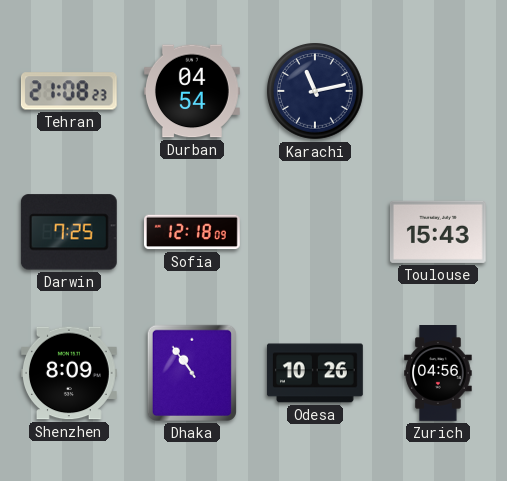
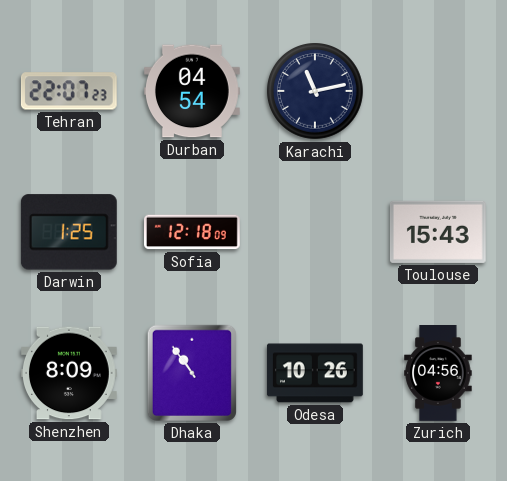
Tehran: 21:08 -> 22:07
Darwin: 7:25 -> 1:25
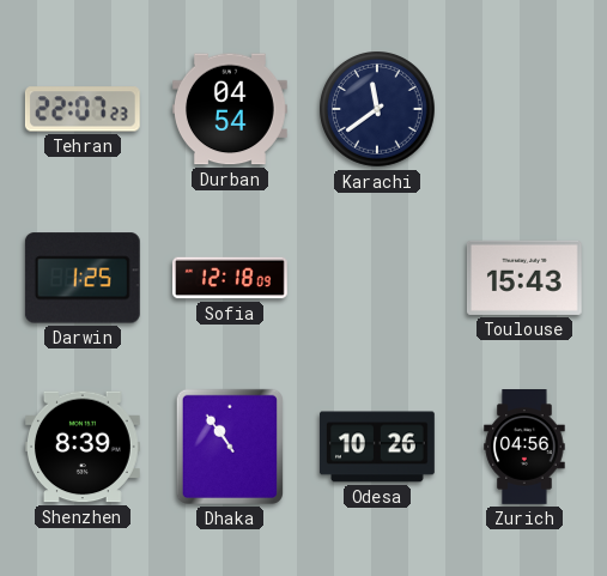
Karachi: 11:13 -> 11:39
Shenzhen: 8:09 -> 8:39
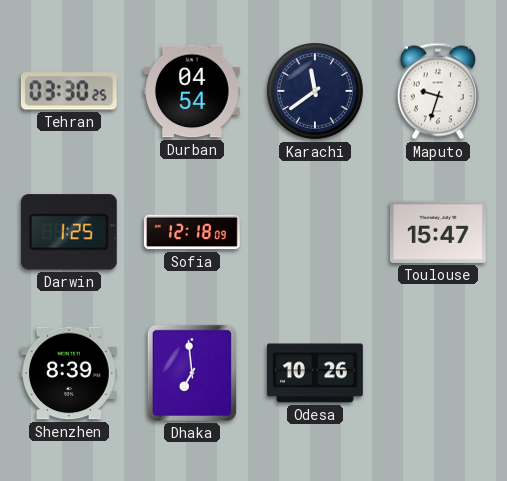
Tehran: 22:07 -> 03:30
Maputo: none -> 9:33
Toulouse: 15:43 -> 15:47
Dhaka: 10:54 -> 6:59
Zurich: 04:56 -> none
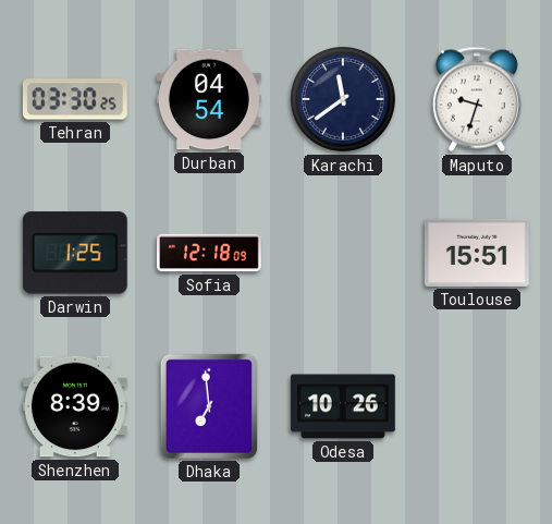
Toulouse: 15:47 -> 15:51
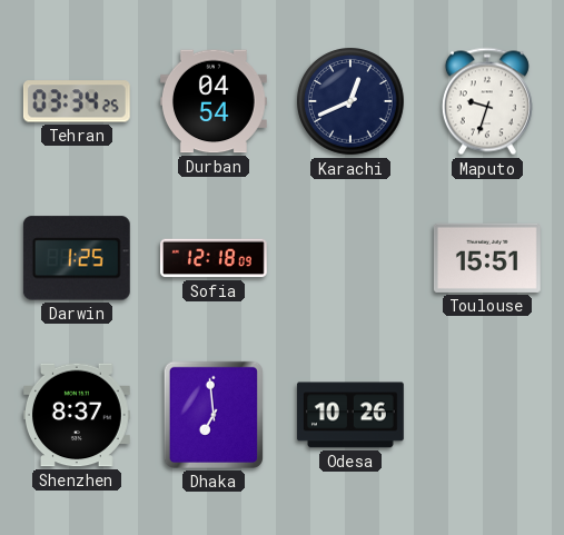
Tehran: 03:30 -> 03:34
Karachi: 11:39 -> 12:41
Shenzhen: 8:39 -> 8:37
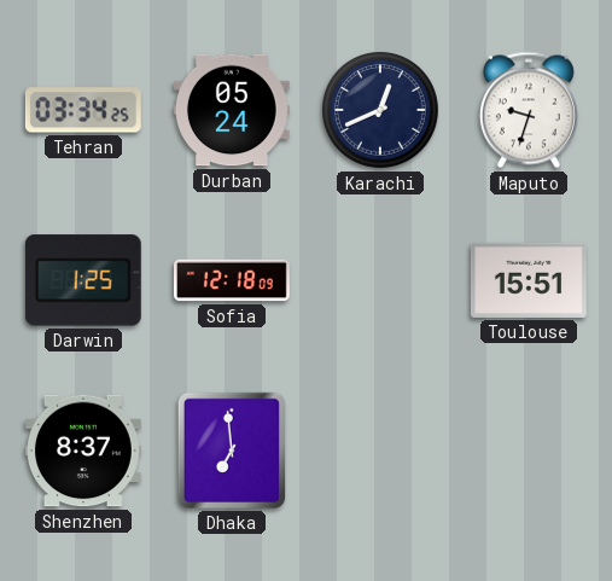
Durban: 04:54 -> 05:24
Odesa: 10:26 -> none
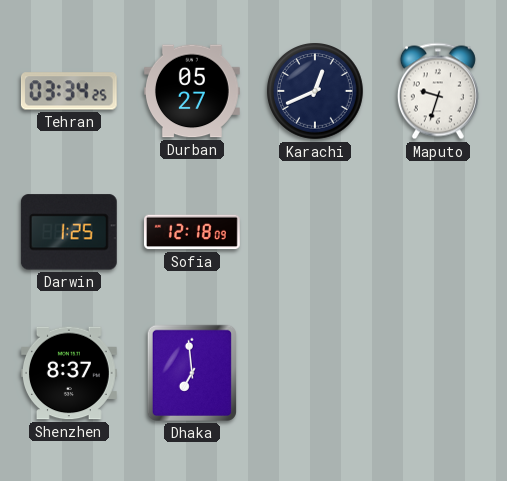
Durban: 05:24 -> 05:27
Toulouse: 15:51 -> none
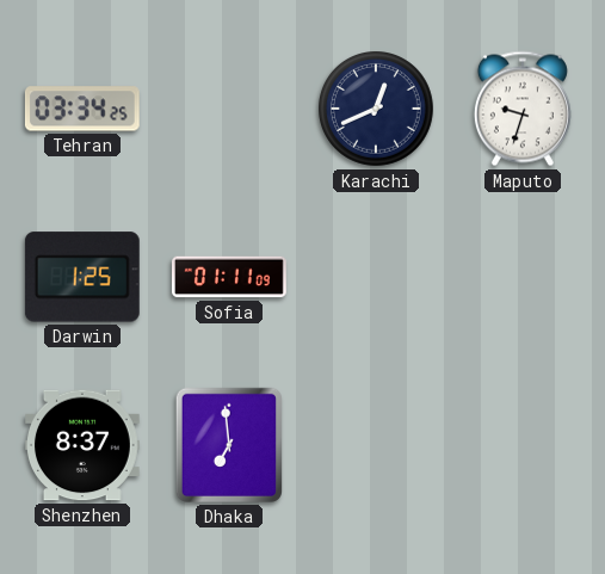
Durban: 05:27 -> none
Sofia: 12:18 -> 01:11
